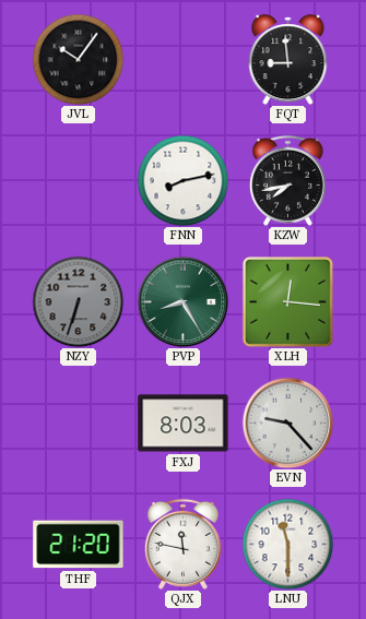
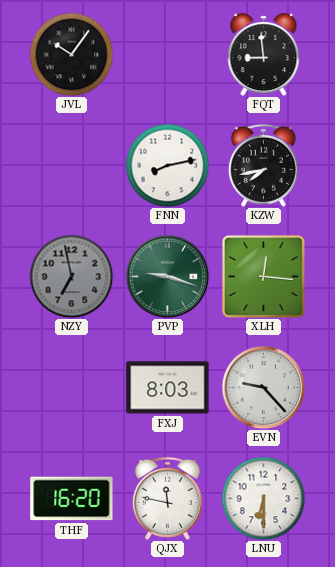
NZY: 6:33 -> 6:58
PVP: 8:25 -> 9:18
THF: 21:20 -> 16:20
LNU: 11:30 -> 6:30
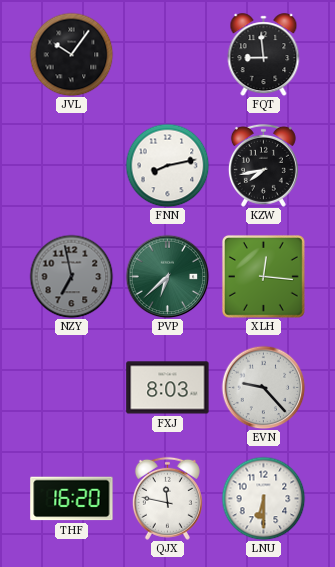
PVP: 9:18 -> 6:38
